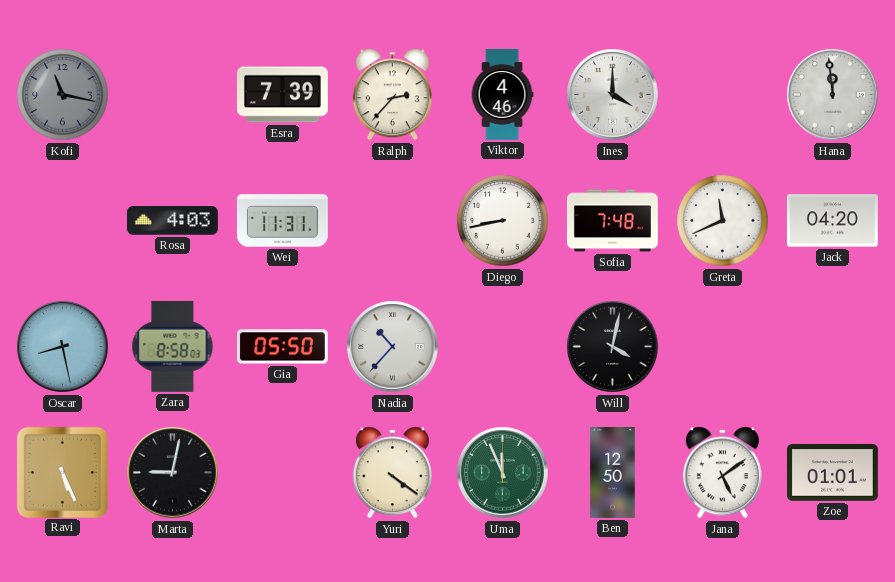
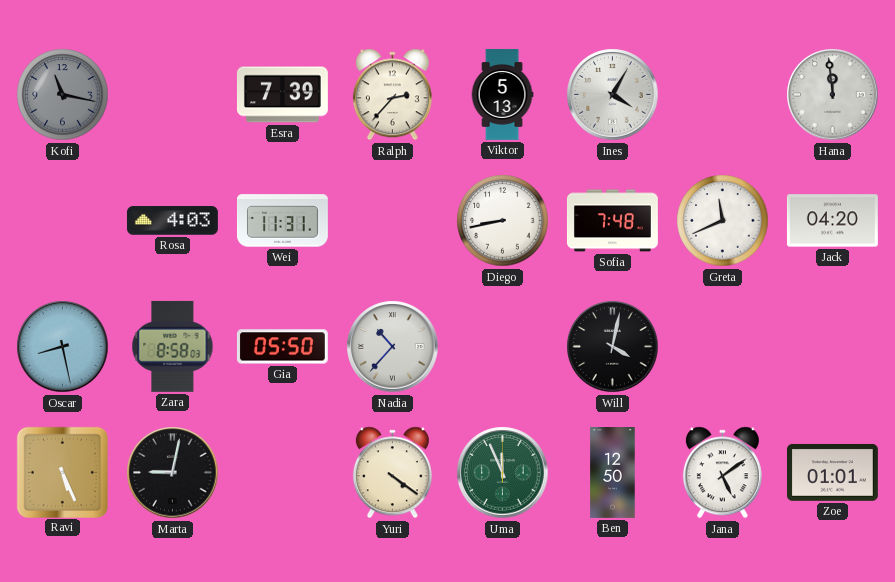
Viktor: 4:46 -> 5:13
Ines: 4:00 -> 4:05
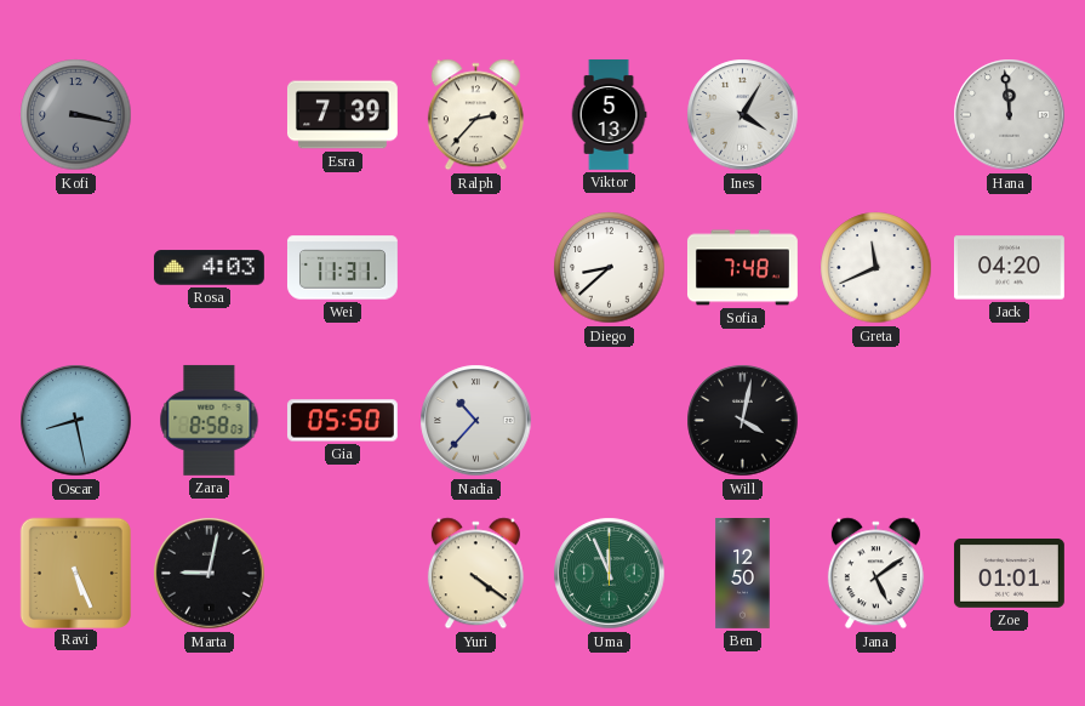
Kofi: 11:17 -> 3:17
Diego: 8:43 -> 8:38
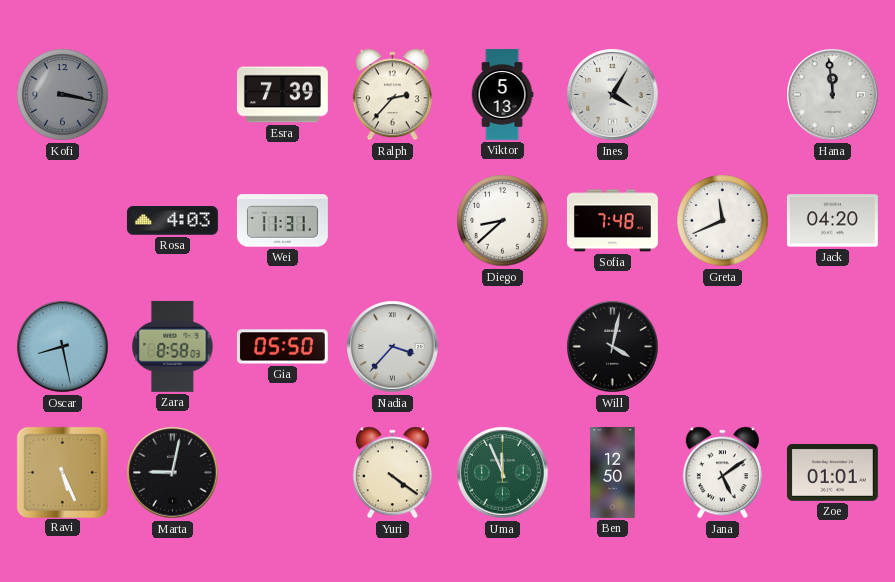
Nadia: 10:37 -> 3:37
